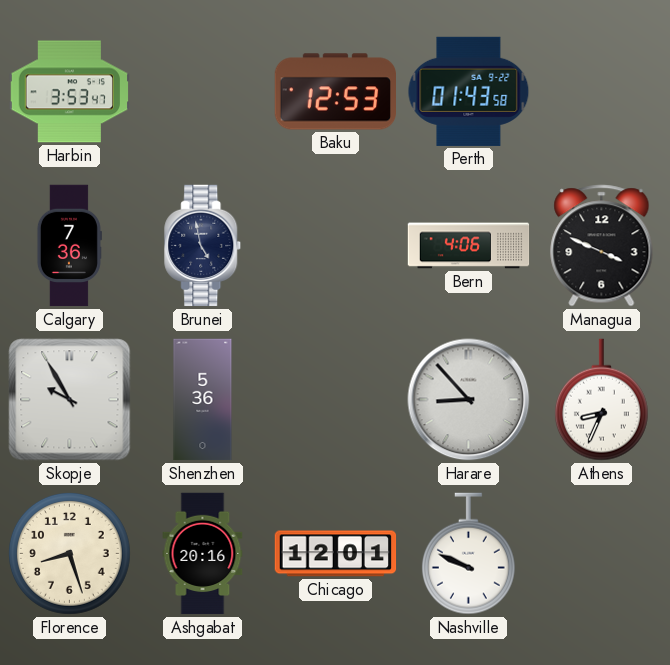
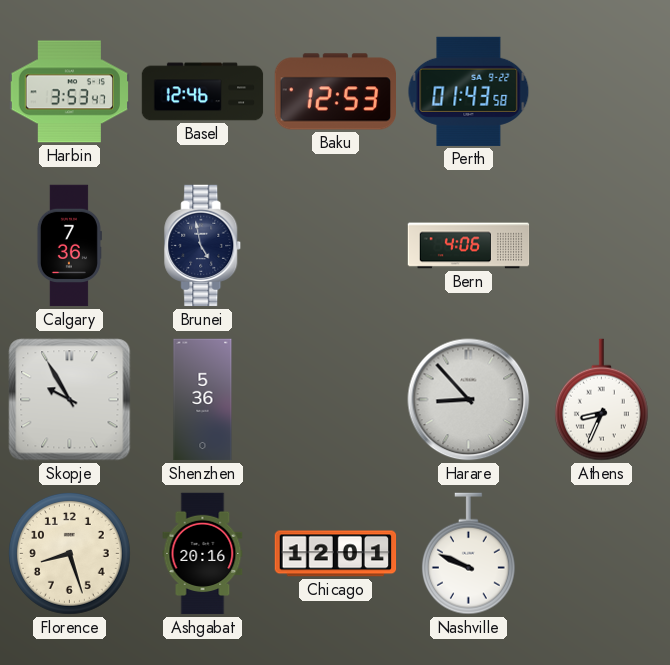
Basel: none -> 12:46
Managua: 3:49 -> none
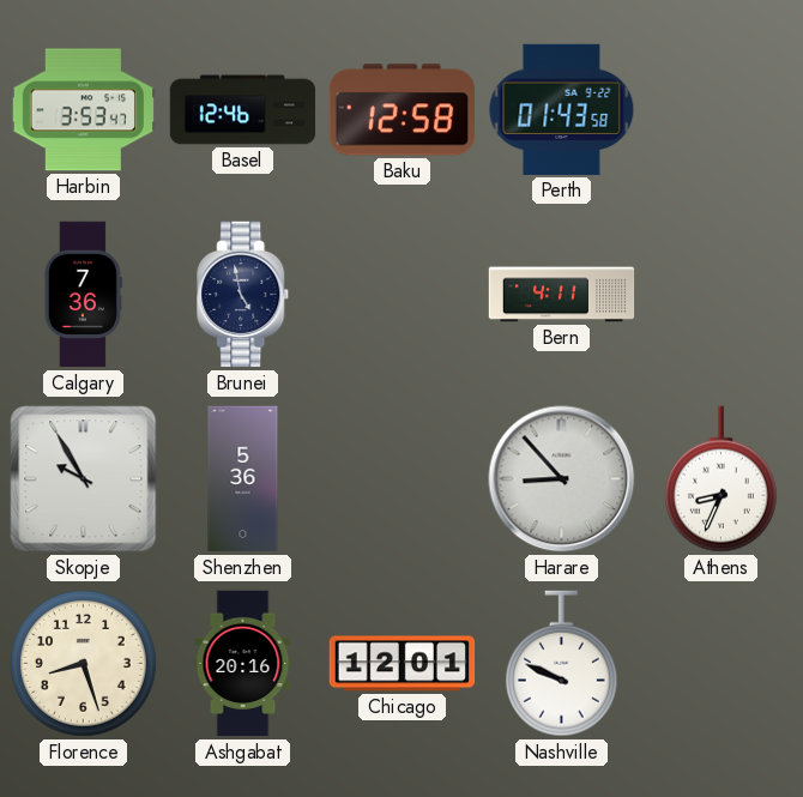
Baku: 12:53 -> 12:58
Bern: 4:06 -> 4:11
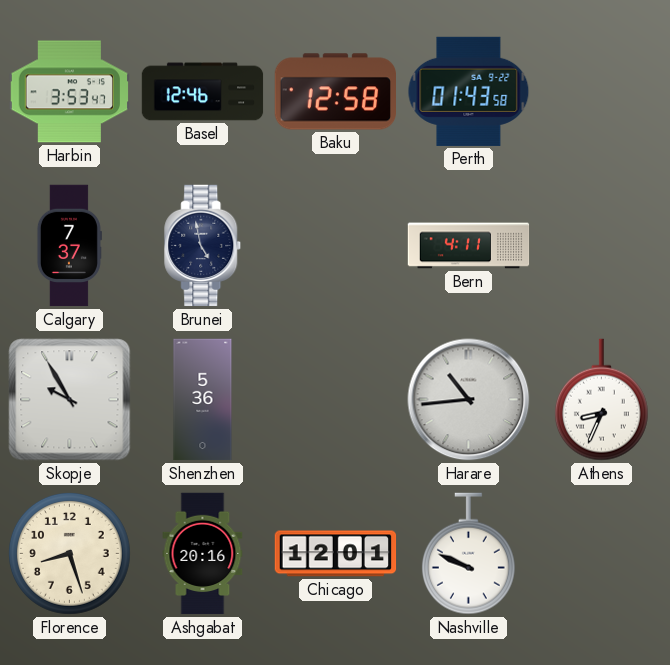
Calgary: 7:36 -> 7:37
Harare: 8:53 -> 10:44
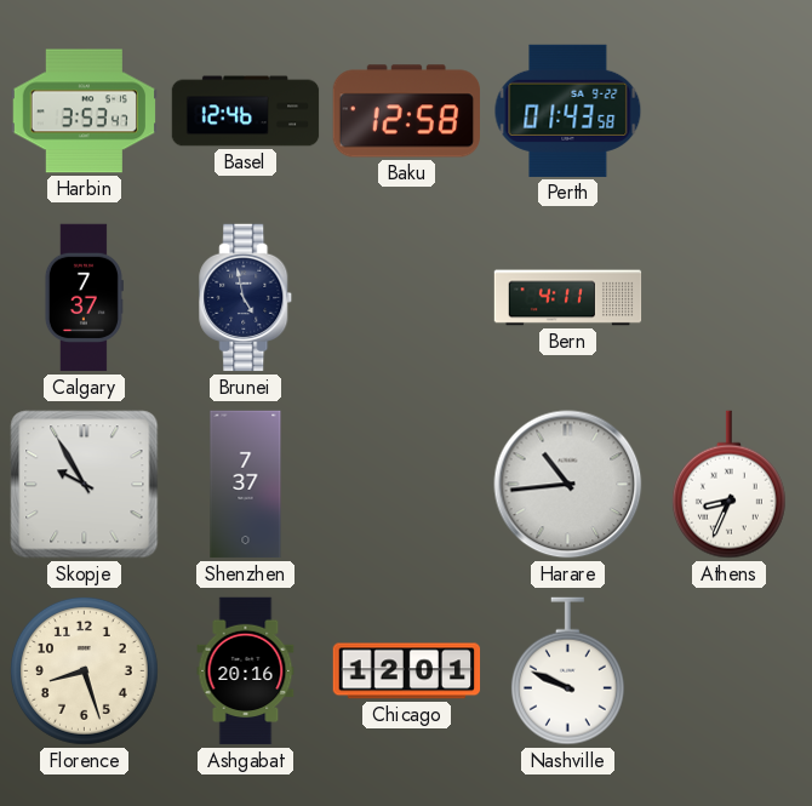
Shenzhen: 5:36 -> 7:37
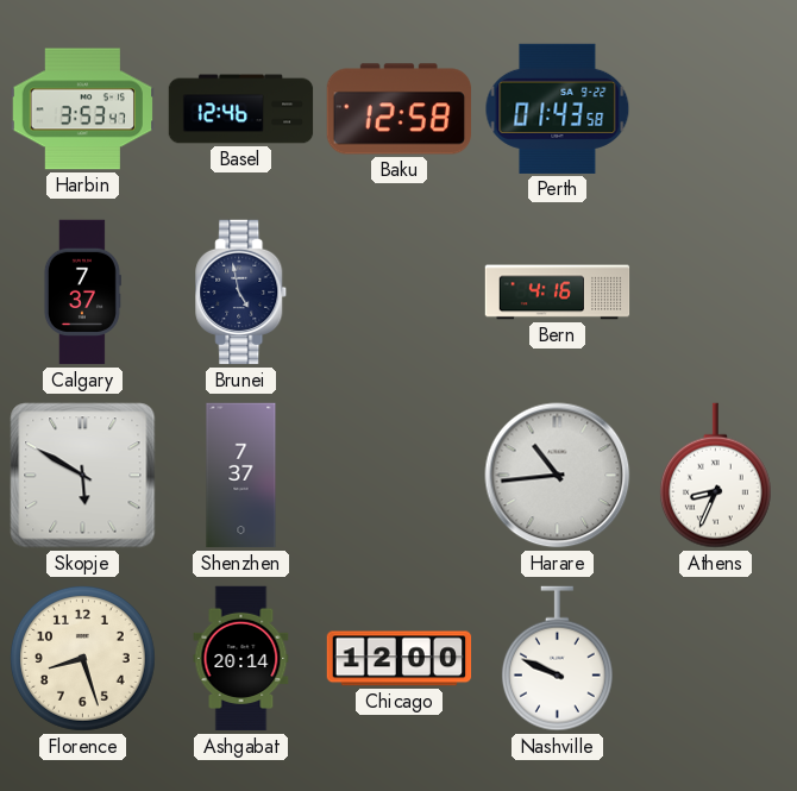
Bern: 4:11 -> 4:16
Skopje: 9:55 -> 5:50
Ashgabat: 20:16 -> 20:14
Chicago: 12:01 -> 12:00
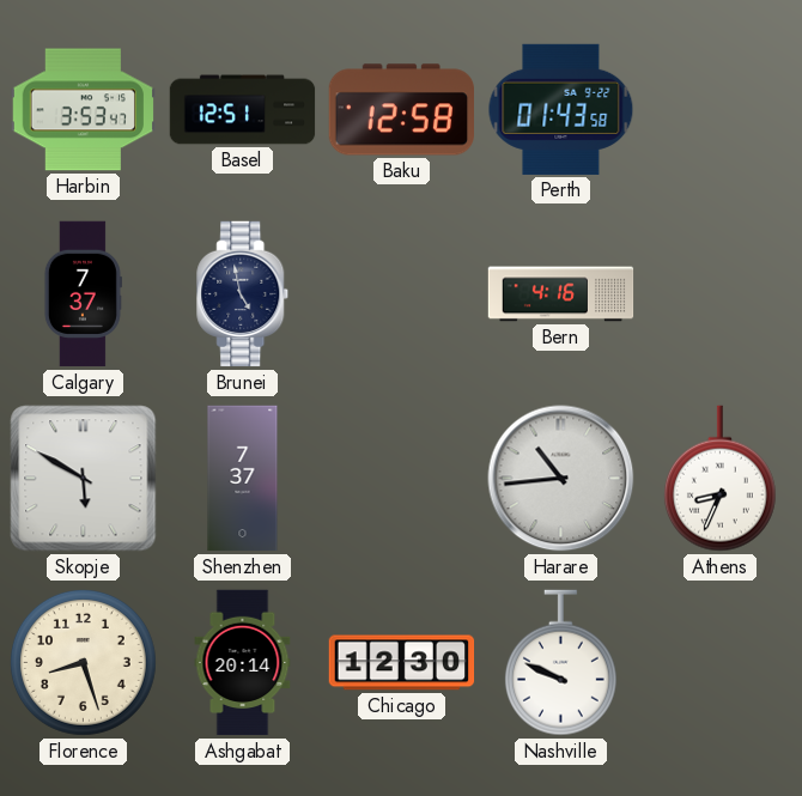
Basel: 12:46 -> 12:51
Chicago: 12:00 -> 12:30
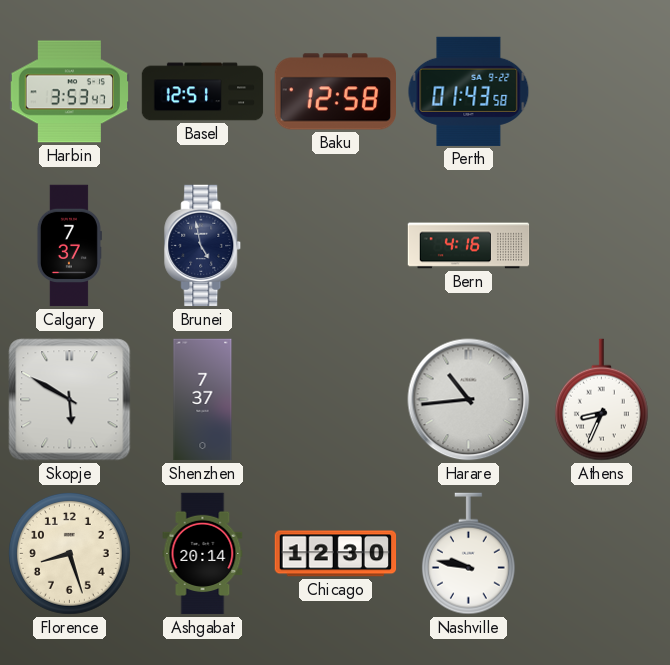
Nashville: 9:49 -> 9:47
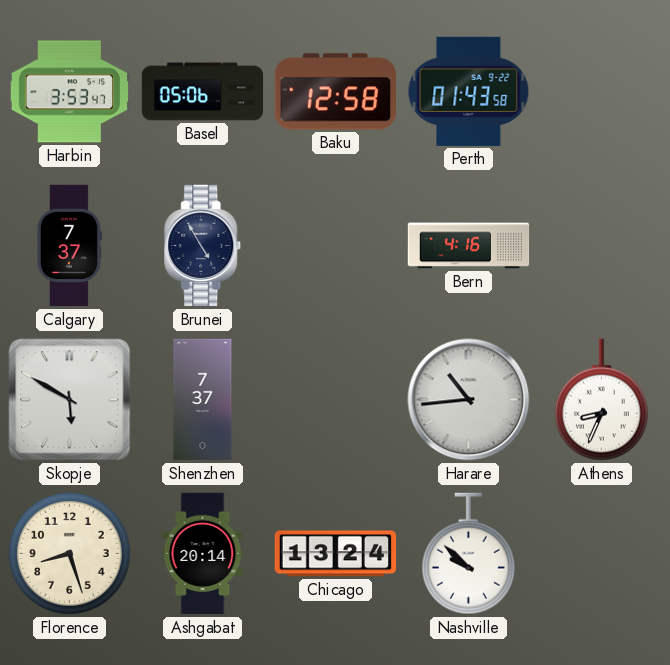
Basel: 12:51 -> 05:06
Brunei: 4:58 -> 4:55
Chicago: 12:30 -> 13:24
Nashville: 9:47 -> 9:52
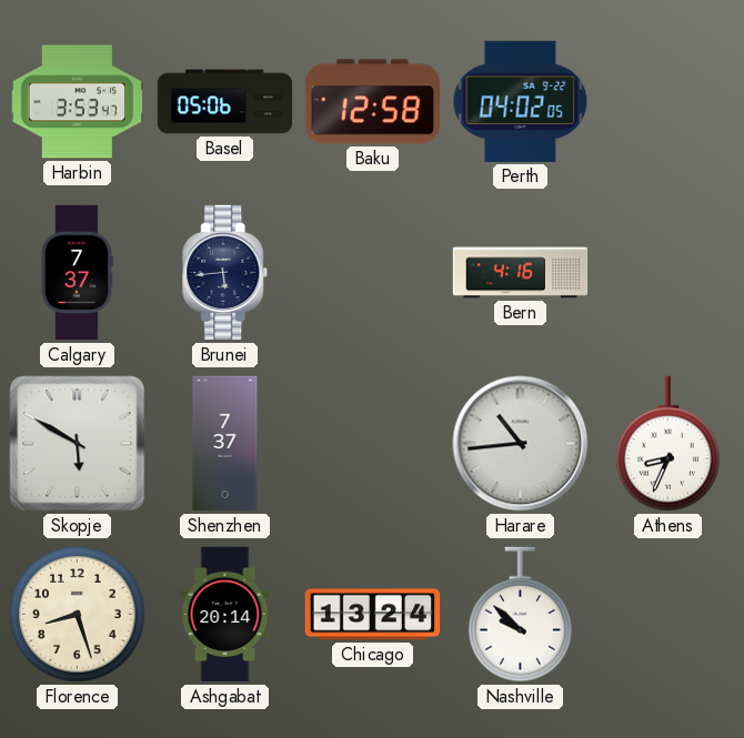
Perth: 01:43 -> 04:02
Brunei: 4:55 -> 5:44
